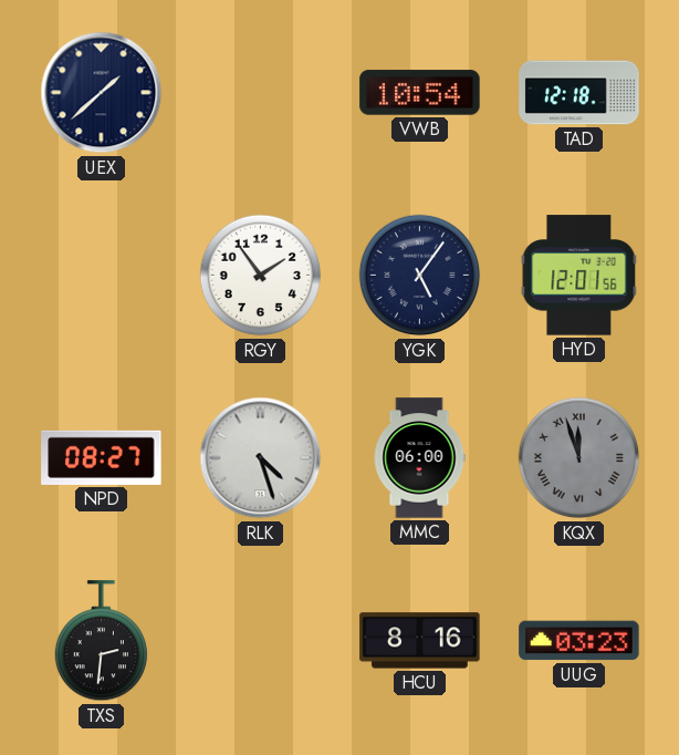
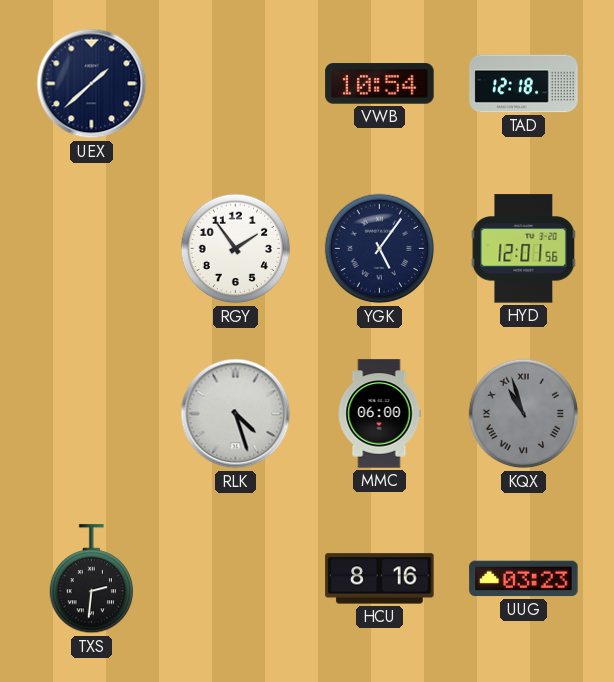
NPD: 08:27 -> none
KQX: 11:57 -> 10:57
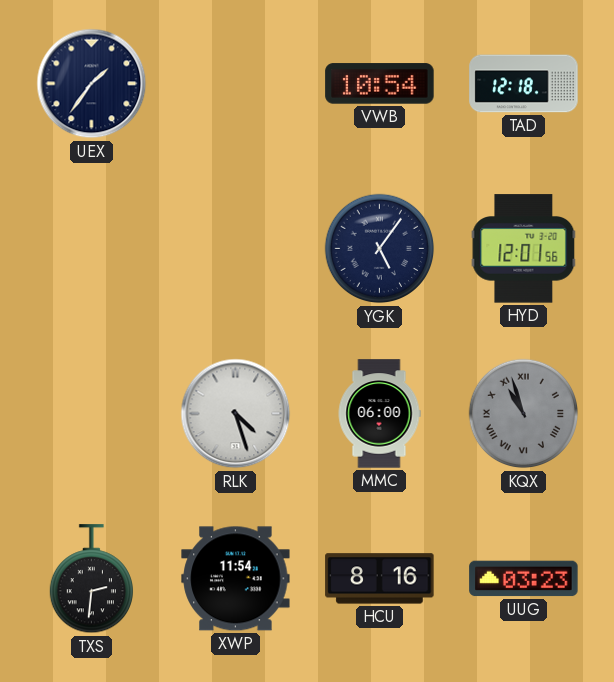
UEX: 1:38 -> 1:36
RGY: 1:54 -> none
XWP: none -> 11:54
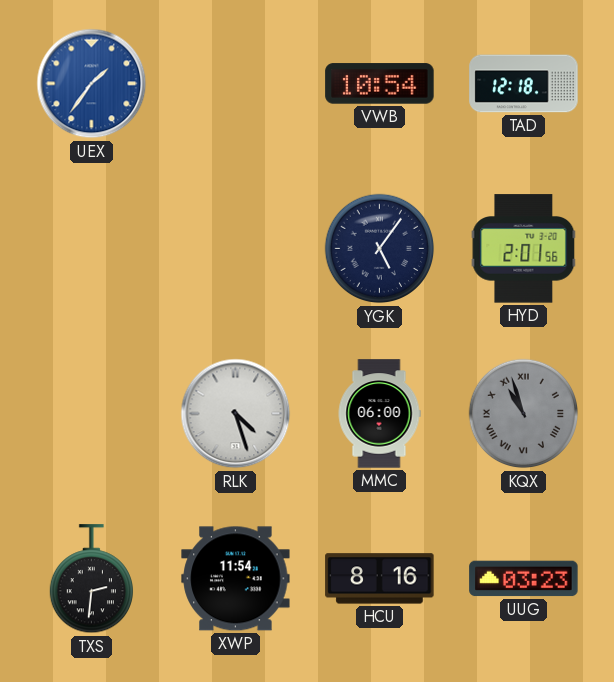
UEX dial: navy -> blue
HYD: 12:01 -> 2:01
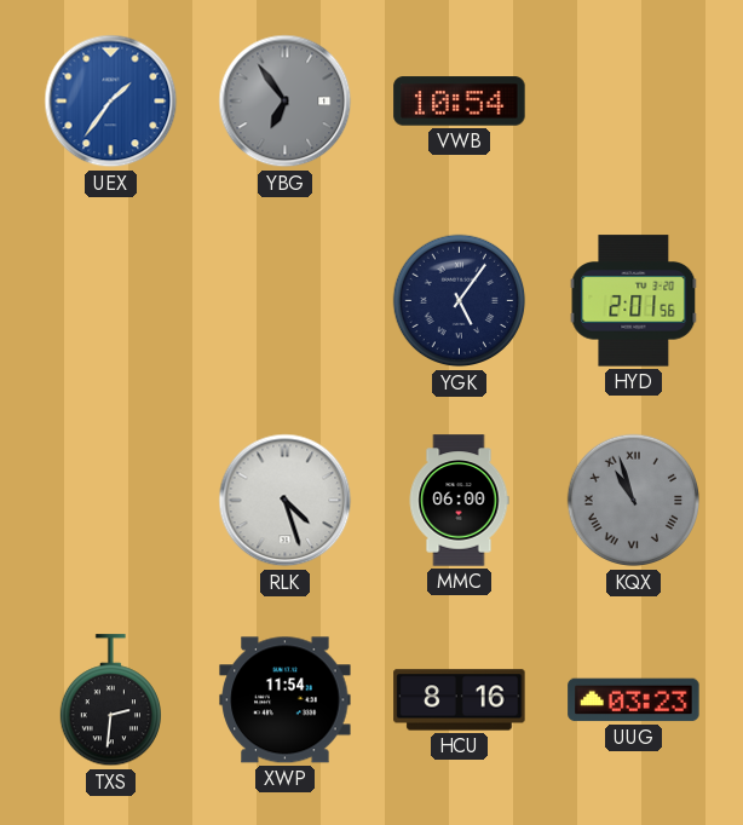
YBG: none -> 6:54
TAD: 12:18 -> none
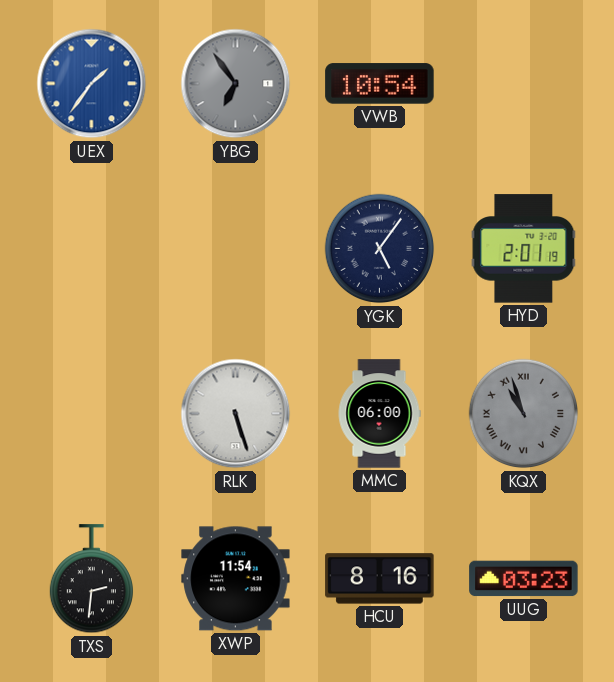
HYD: 2:01:56 -> 2:01:19
RLK: 4:27 -> 5:27
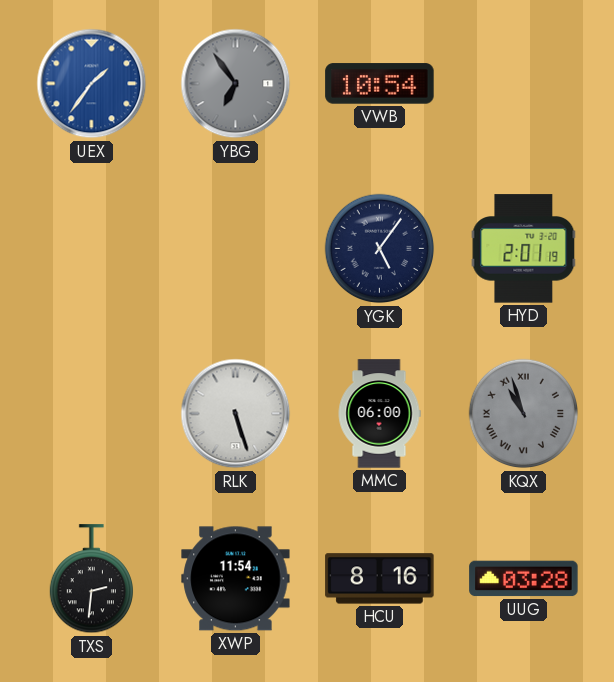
UUG: 03:23 -> 03:28
